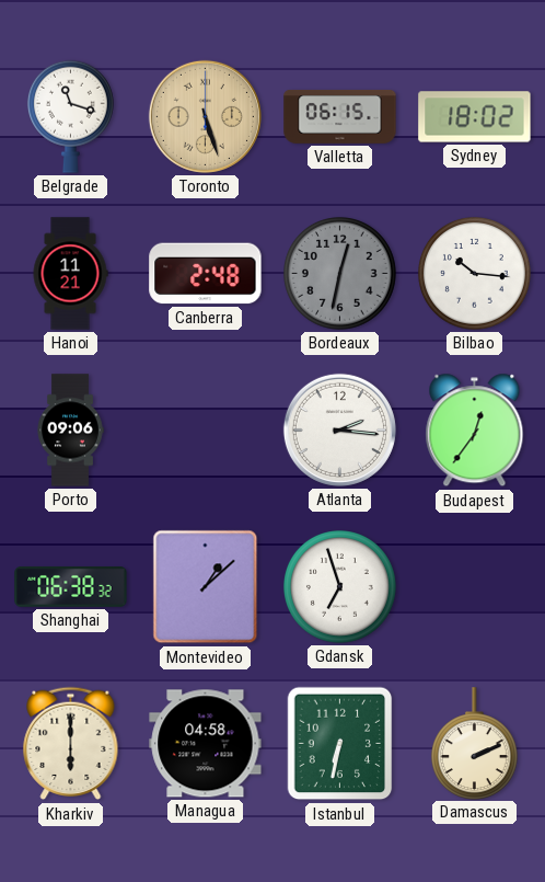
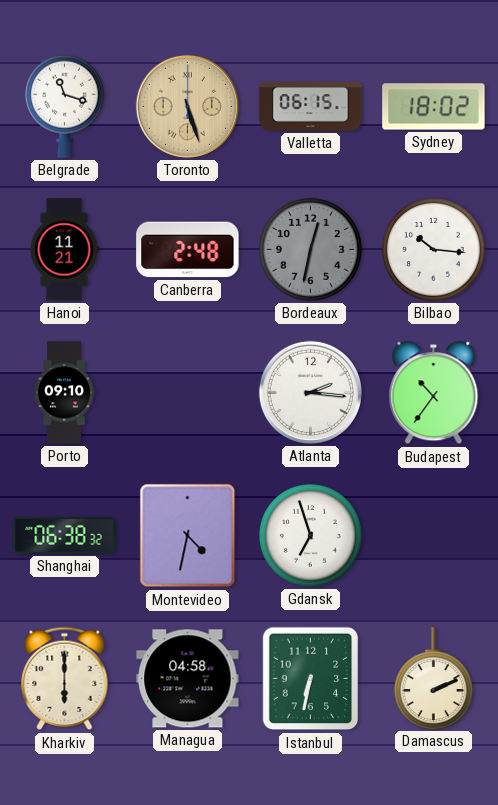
Porto: 09:06 -> 09:10
Budapest: 12:36 -> 10:36
Montevideo: 1:08 -> 4:32
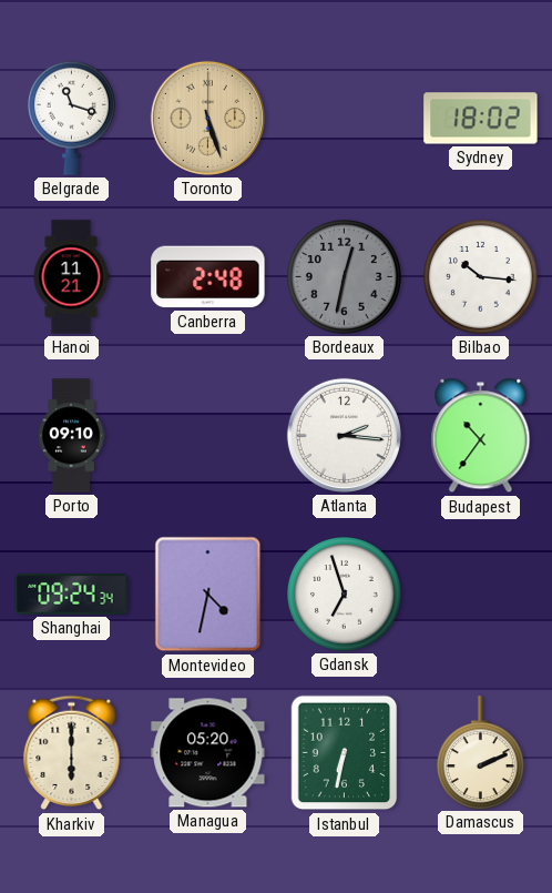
Valletta: 06:15 -> none
Shanghai: 06:38 -> 09:24
Managua: 04:58 -> 05:20
